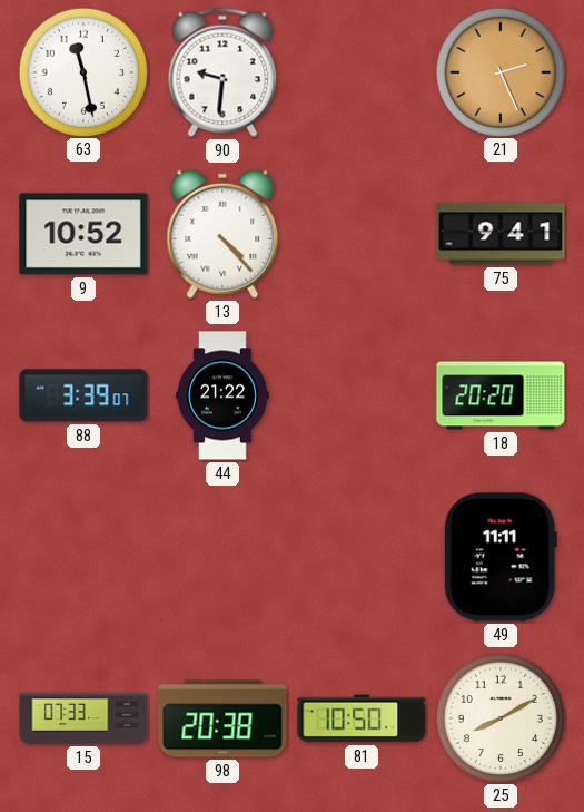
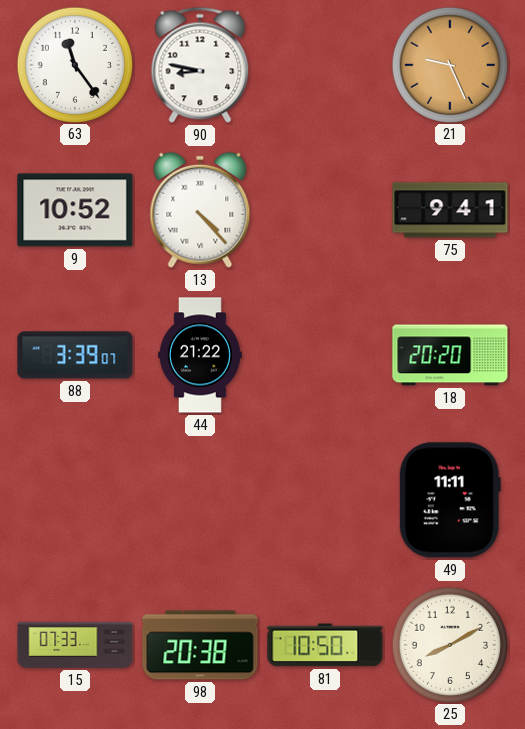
63: 11:28 -> 11:24
90: 9:31 -> 8:47
21: 2:26 -> 9:26
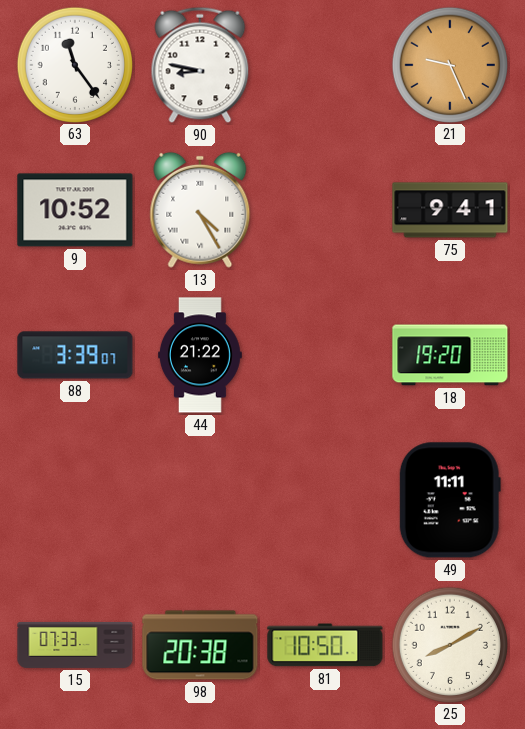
13: 4:23 -> 4:25
18: 20:20 -> 19:20
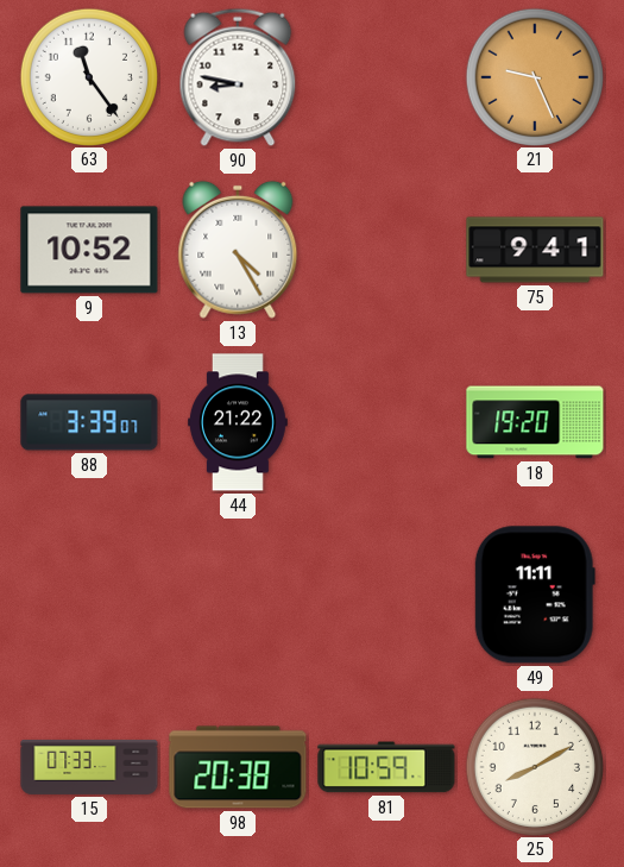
81: 10:50 -> 10:59
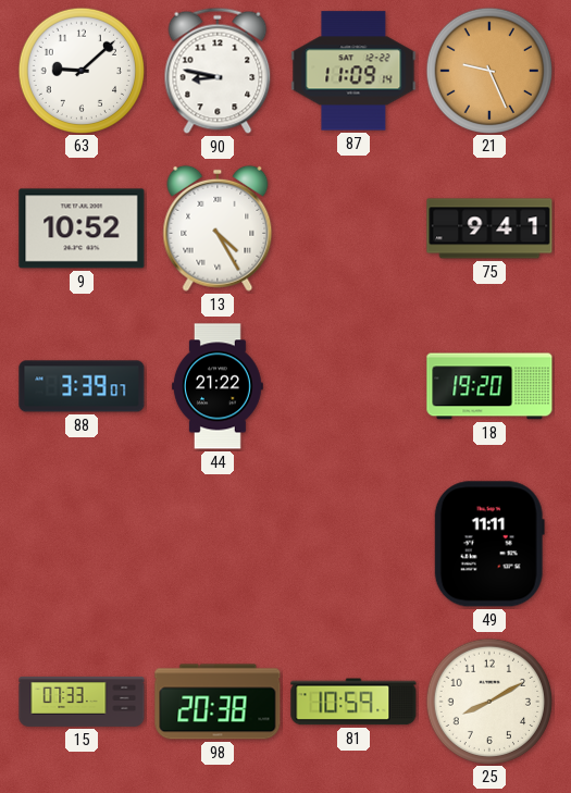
63: 11:24 -> 9:08
87: none -> 11:09
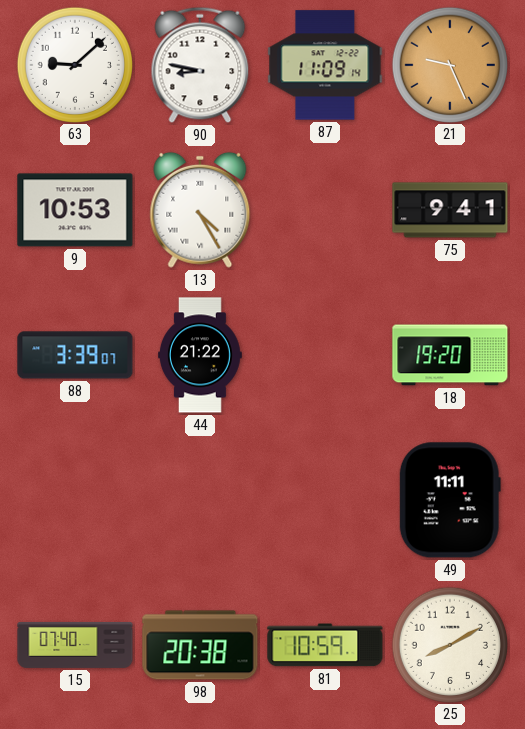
9: 10:52 -> 10:53
15: 07:33 -> 07:40
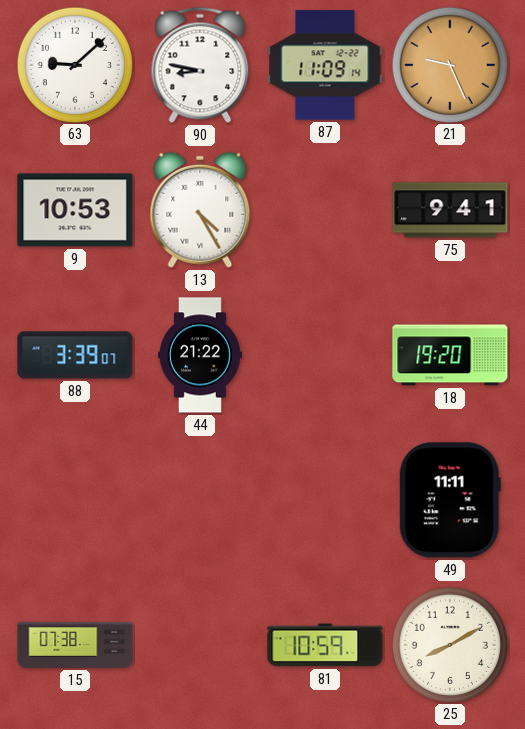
15: 07:40 -> 07:38
98: 20:38 -> none
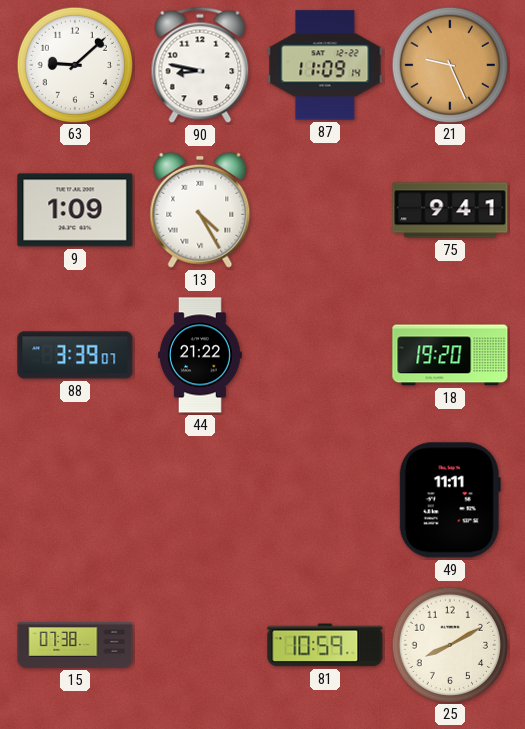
9: 10:53 -> 1:09
